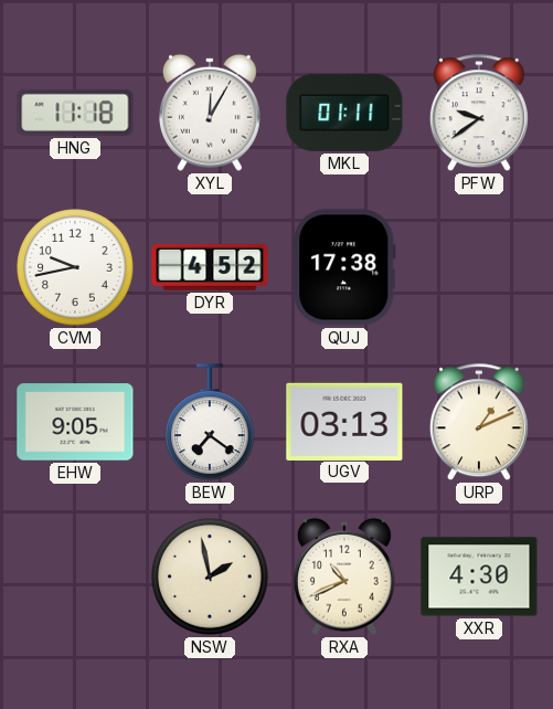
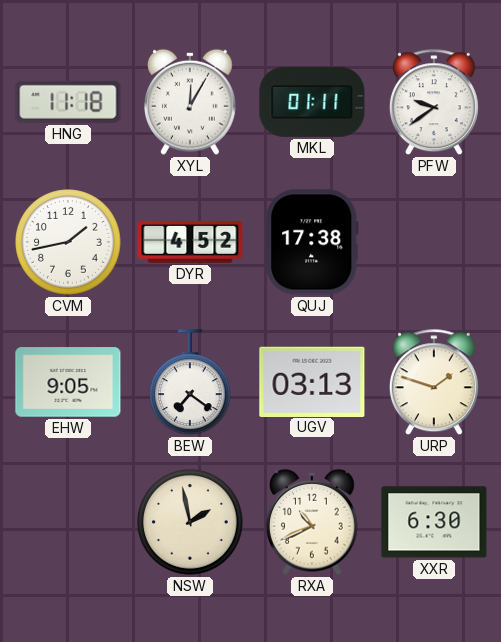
CVM: 9:43 -> 1:43
URP: 1:11 -> 1:48
XXR: 4:30 -> 6:30
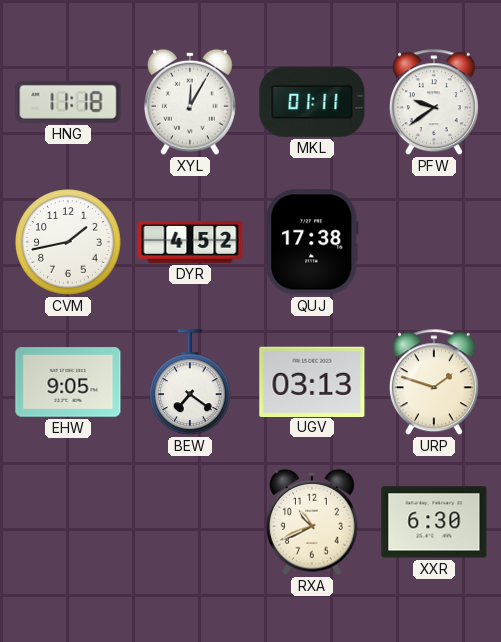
NSW: 1:58 -> none
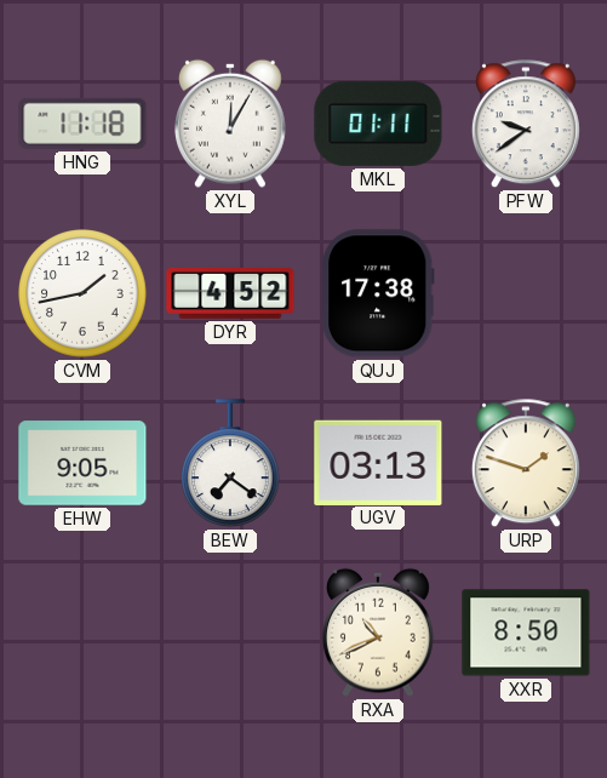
XXR: 6:30 -> 8:50
